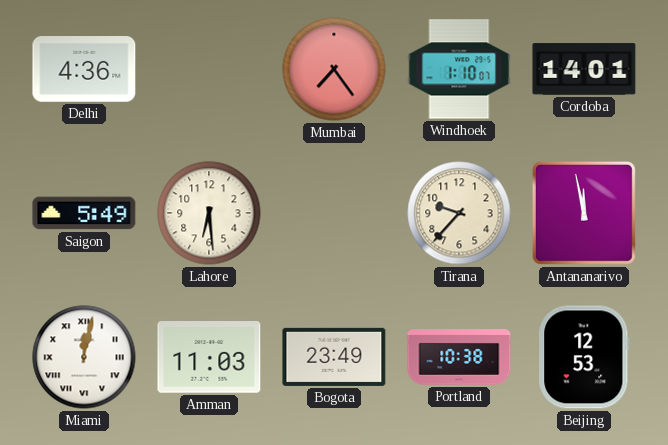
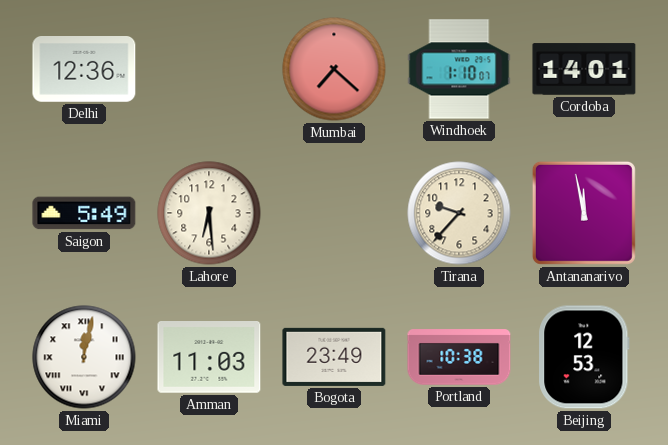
Delhi: 4:36 -> 12:36
Mumbai: 7:24 -> 7:22
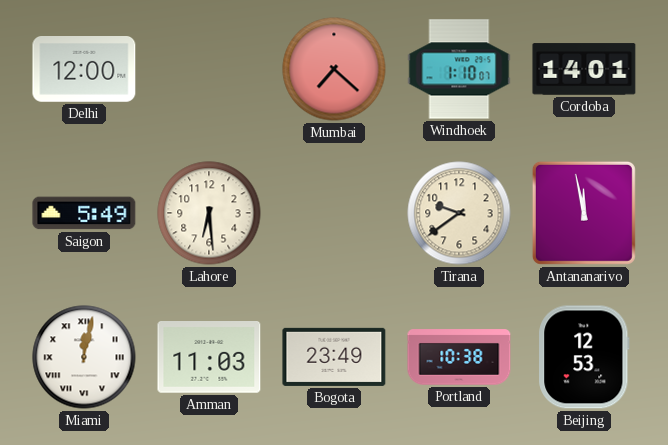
Delhi: 12:36 -> 12:00
Tirana: 9:37 -> 9:39
